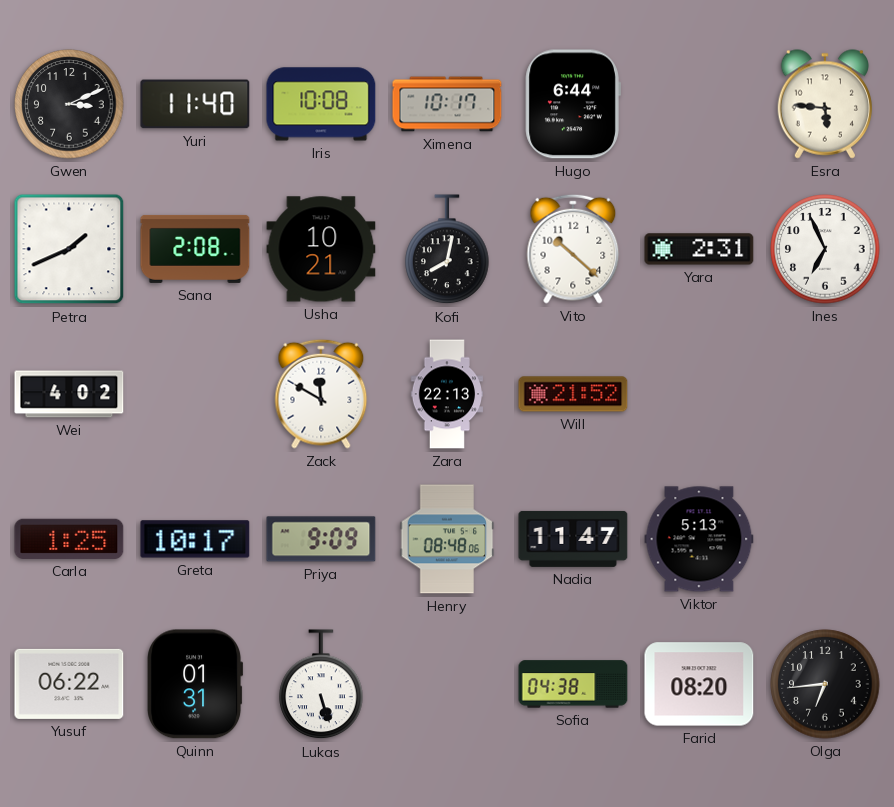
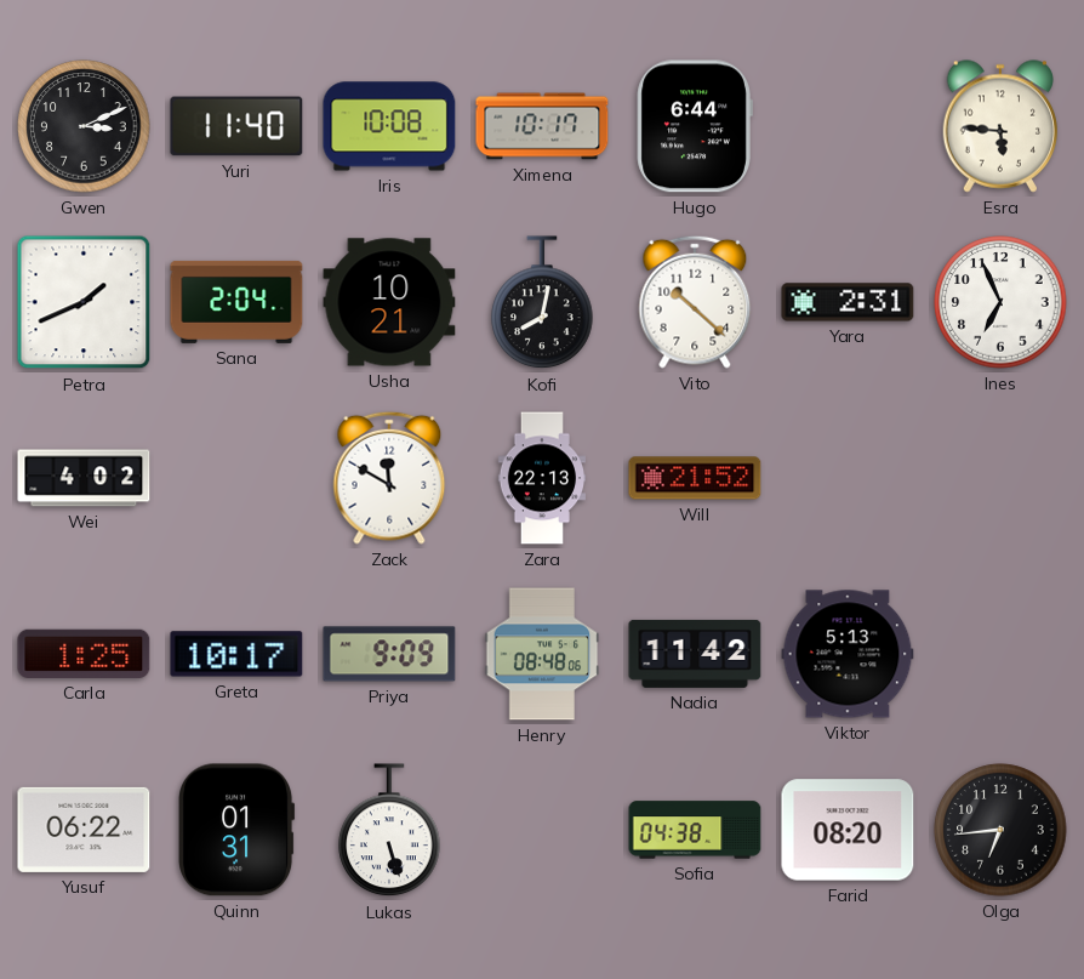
Sana: 2:08 -> 2:04
Nadia: 11:47 -> 11:42
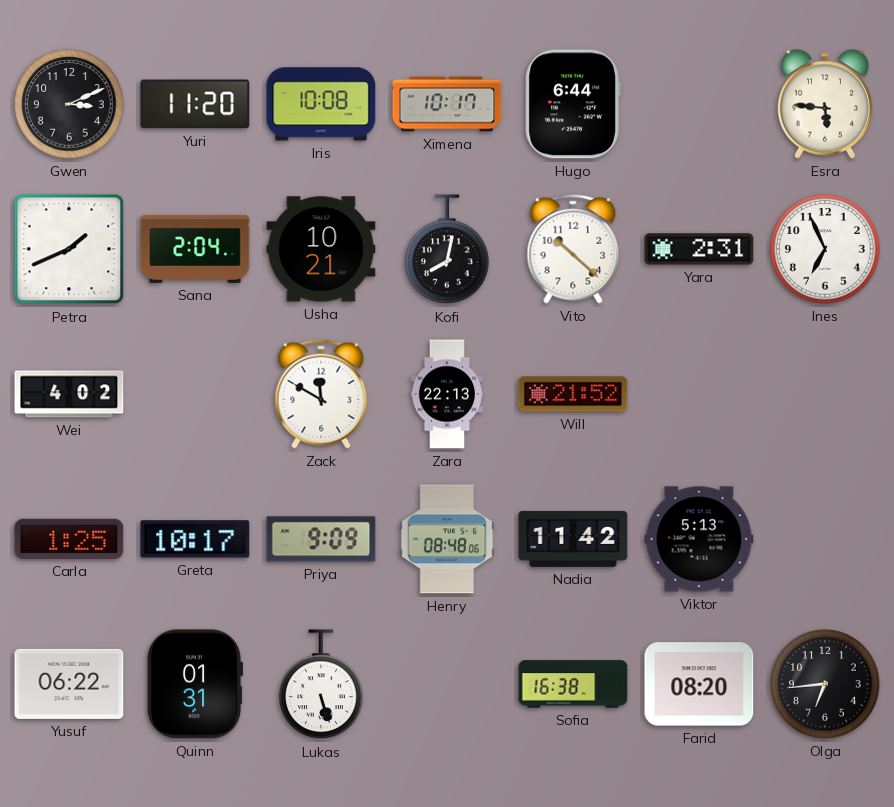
Yuri: 11:40 -> 11:20
Sofia: 04:38 -> 16:38
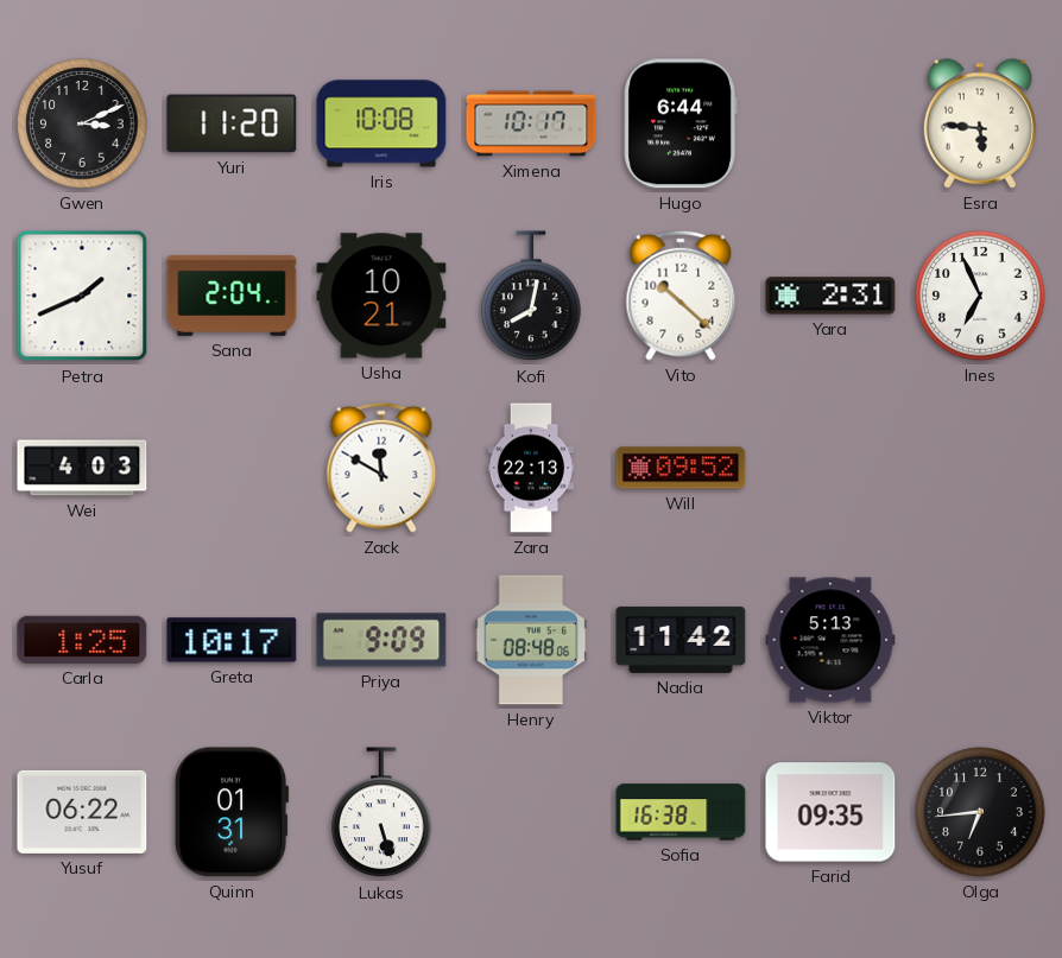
Wei: 4:02 -> 4:03
Will: 21:52 -> 09:52
Farid: 08:20 -> 09:35
